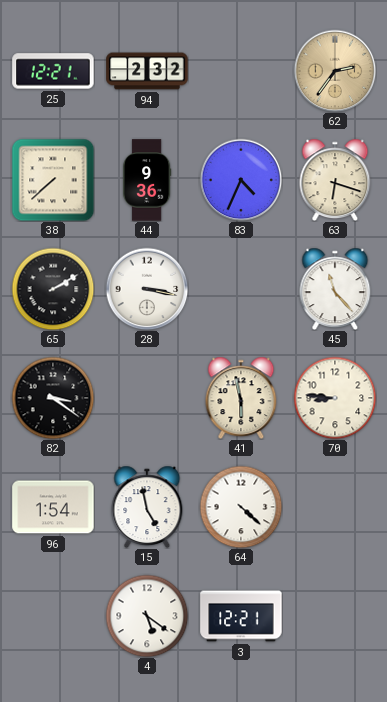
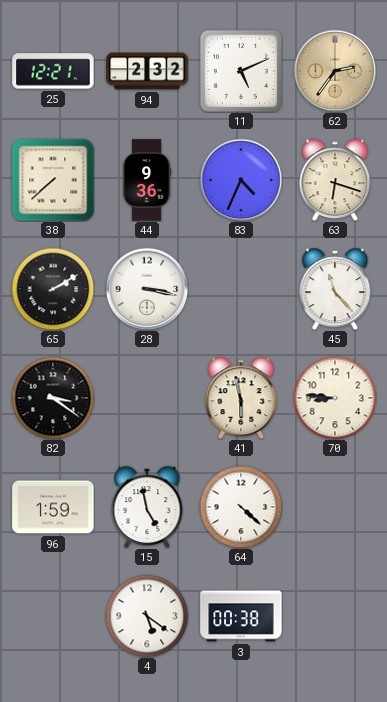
11: none -> 5:11
96: 1:54 -> 1:59
3: 12:21 -> 00:38
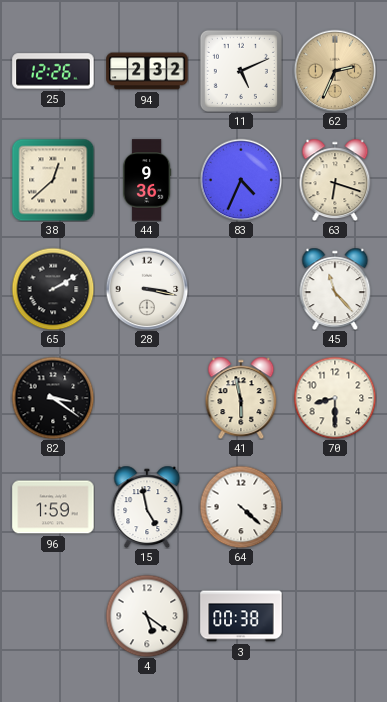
25: 12:21 -> 12:26
62: 2:36 -> 2:34
38: 7:38 -> 12:38
70: 8:46 -> 8:30
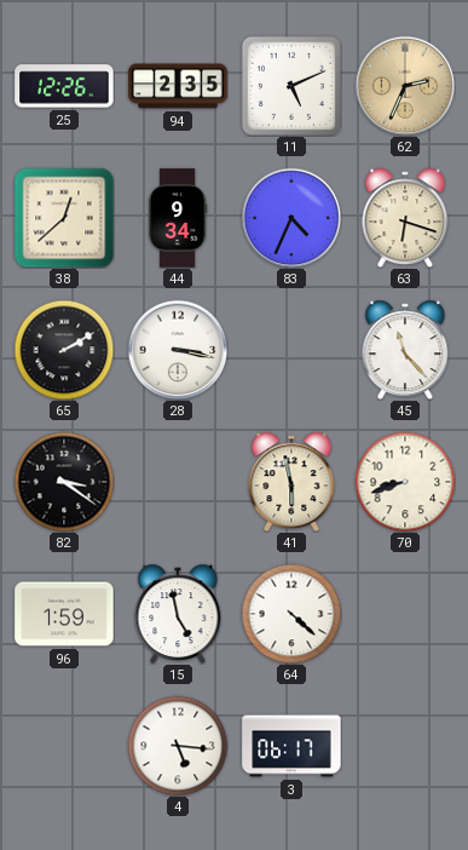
94: 2:32 -> 2:35
44: 9:36 -> 9:34
70: 8:30 -> 8:42
4: 5:21 -> 5:16
3: 00:38 -> 06:17
